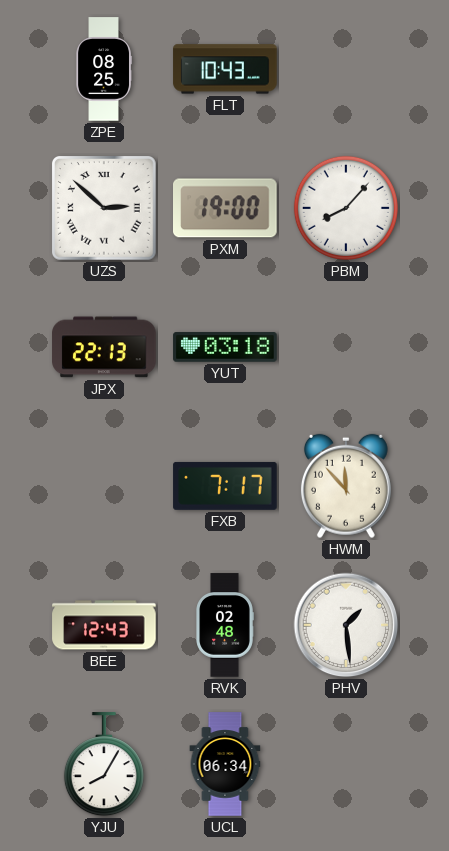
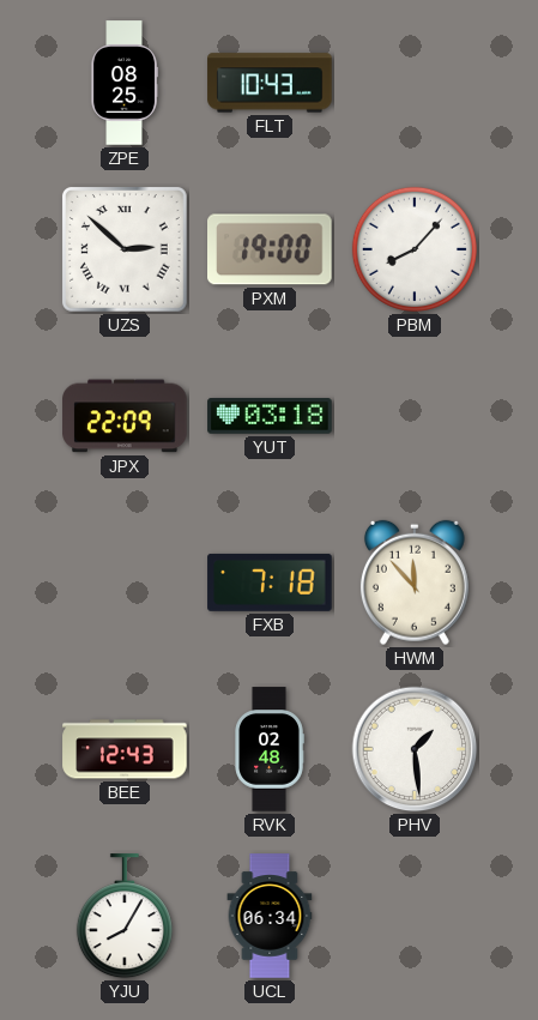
JPX: 22:13 -> 22:09
FXB: 7:17 -> 7:18
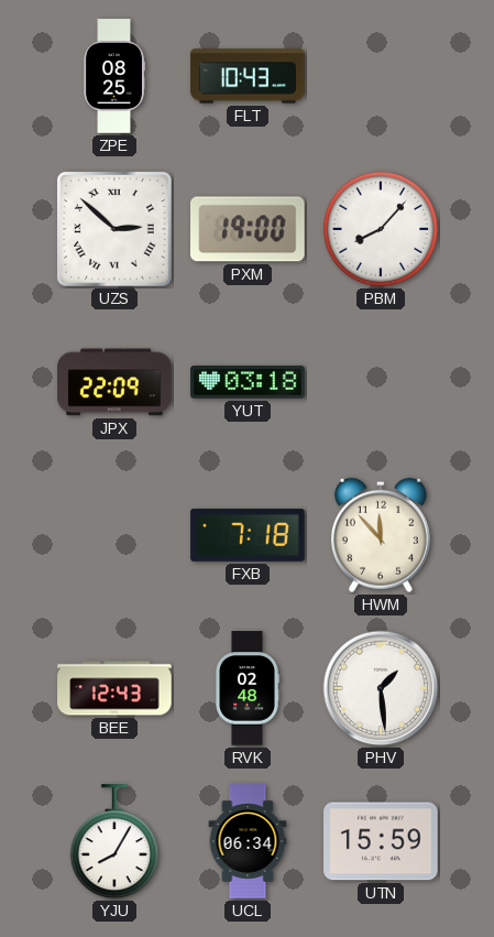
UTN: none -> 15:59
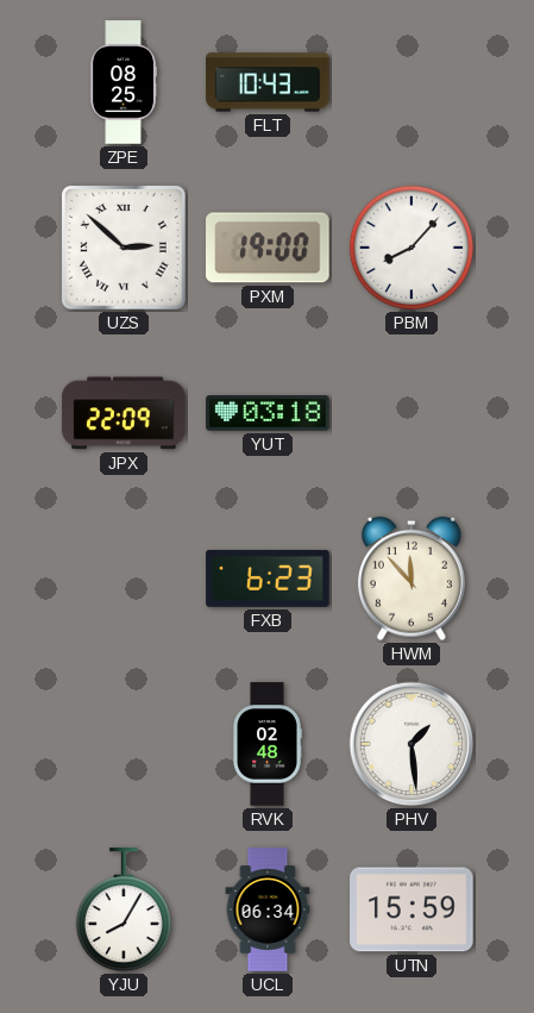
FXB: 7:18 -> 6:23
BEE: 12:43 -> none
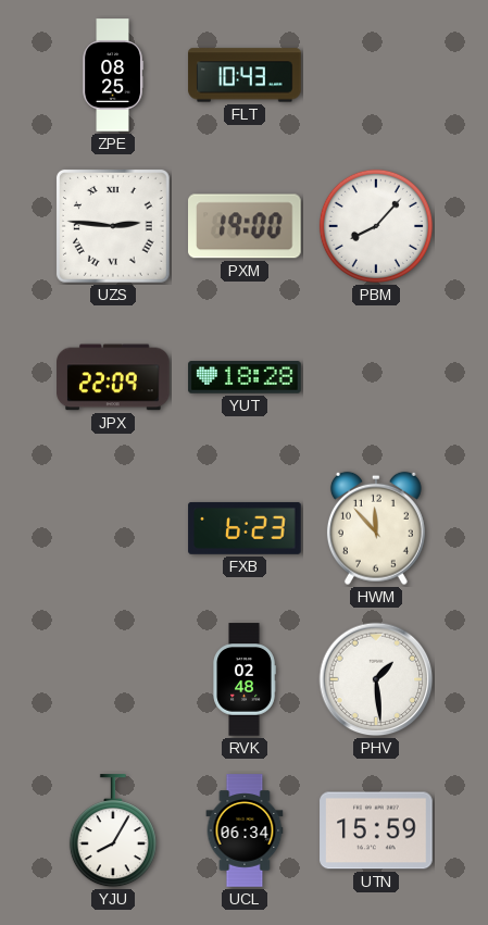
UZS: 2:52 -> 2:46
YUT: 03:18 -> 18:28
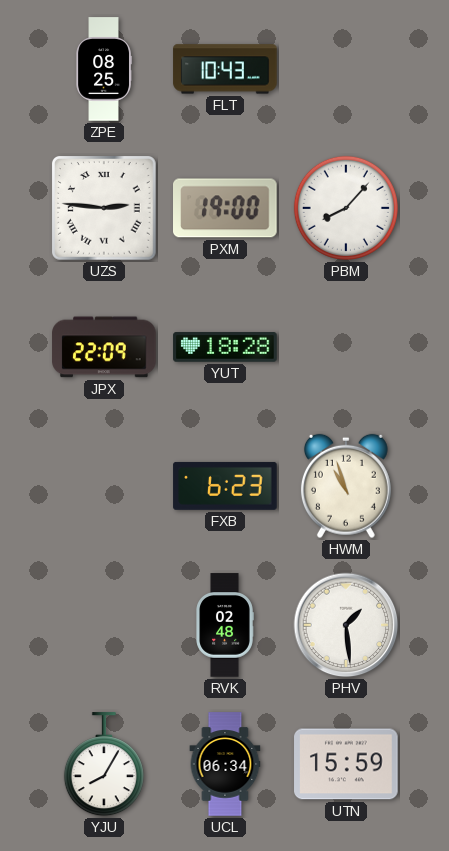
HWM: 11:53 -> 10:57
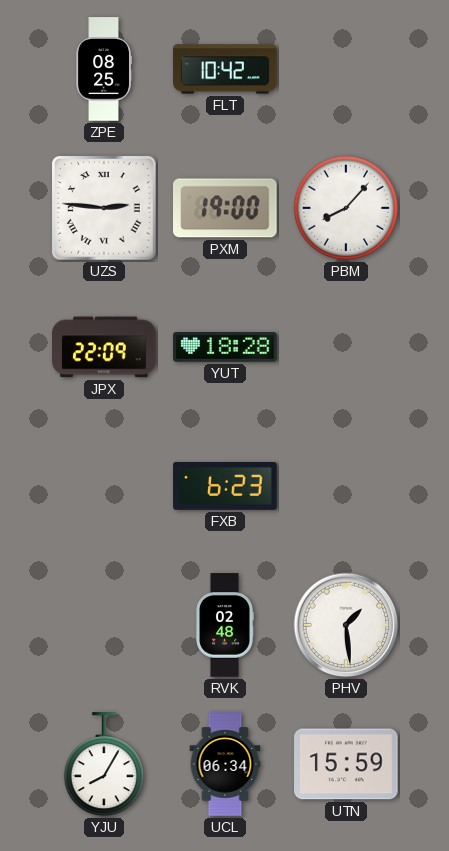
FLT: 10:43 -> 10:42
HWM: 10:57 -> none
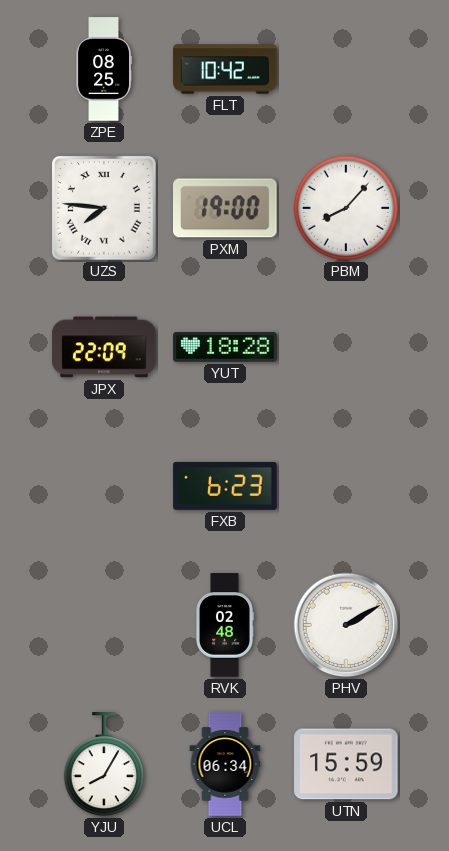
UZS: 2:46 -> 7:46
PHV: 1:29 -> 2:10
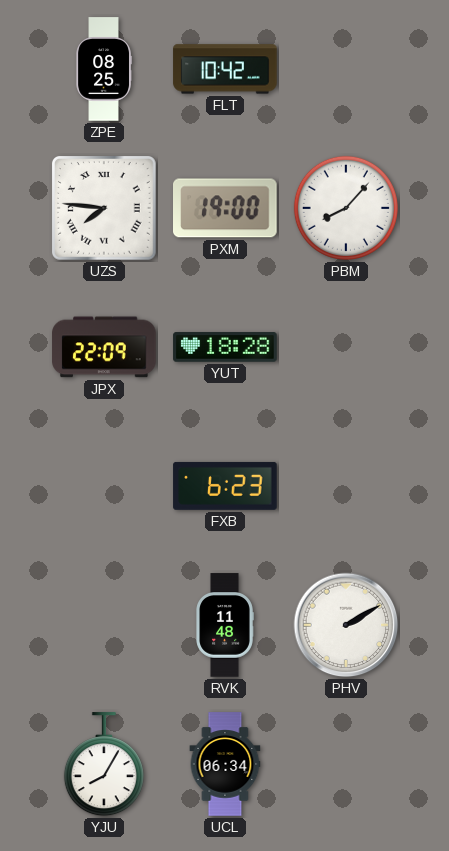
RVK: 02:48 -> 11:48
UTN: 15:59 -> none
